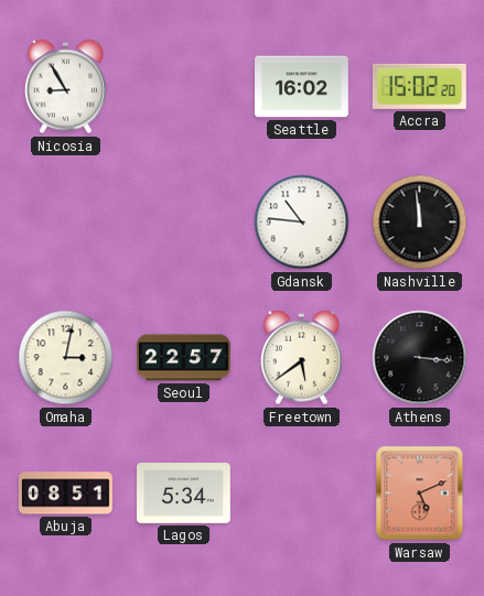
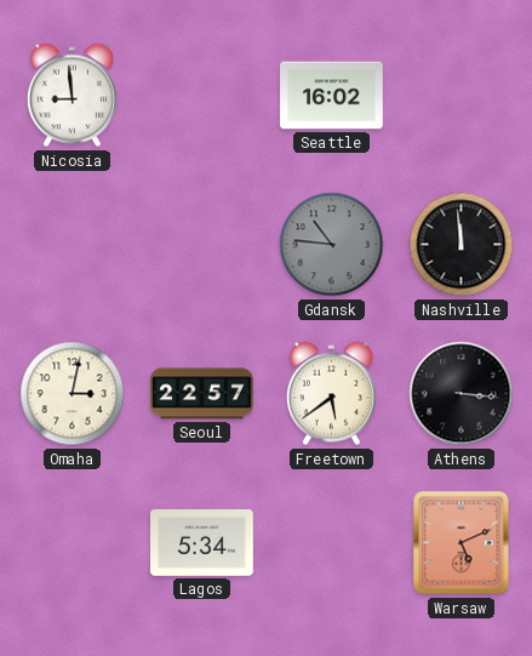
Nicosia: 8:55 -> 8:59
Accra: 15:02 -> none
Gdansk dial: white -> grey
Abuja: 08:51 -> none
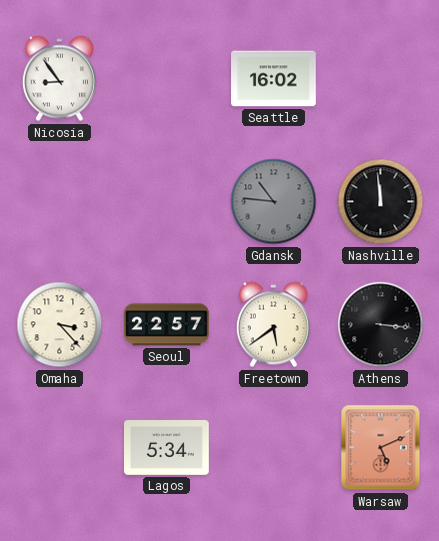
Nicosia: 8:59 -> 8:54
Omaha: 3:02 -> 3:23
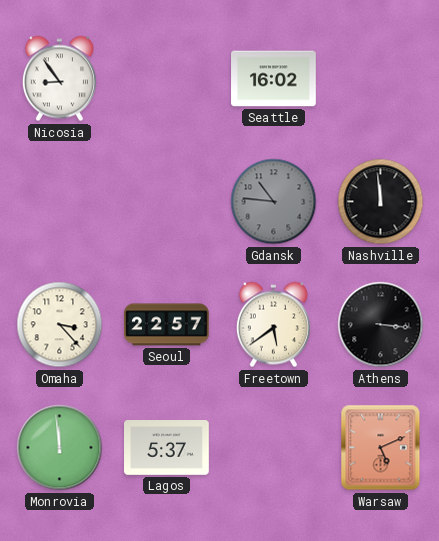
Monrovia: none -> 11:59
Lagos: 5:34 -> 5:37
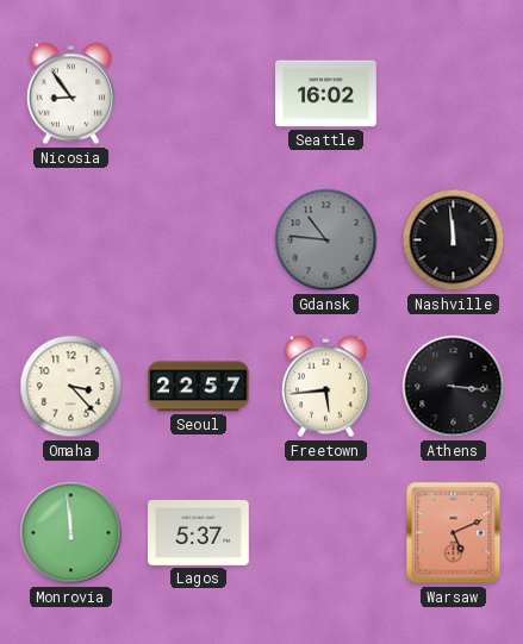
Freetown: 5:39 -> 5:44
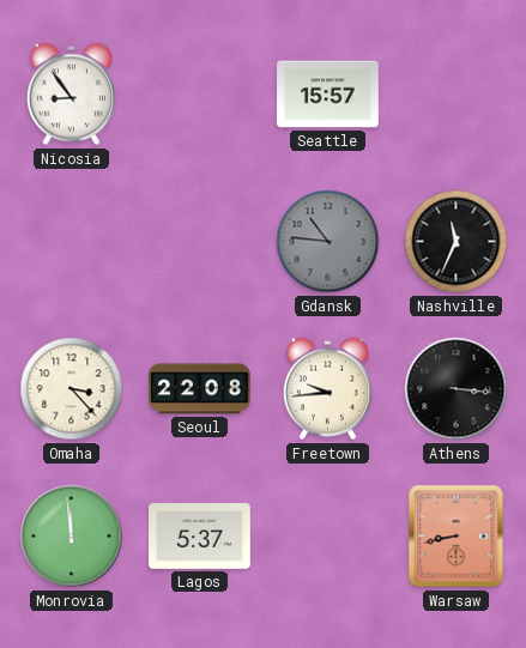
Seattle: 16:02 -> 15:57
Nashville: 11:59 -> 11:34
Seoul: 22:57 -> 22:08
Freetown: 5:44 -> 9:44
Warsaw: 5:11 -> 8:43
